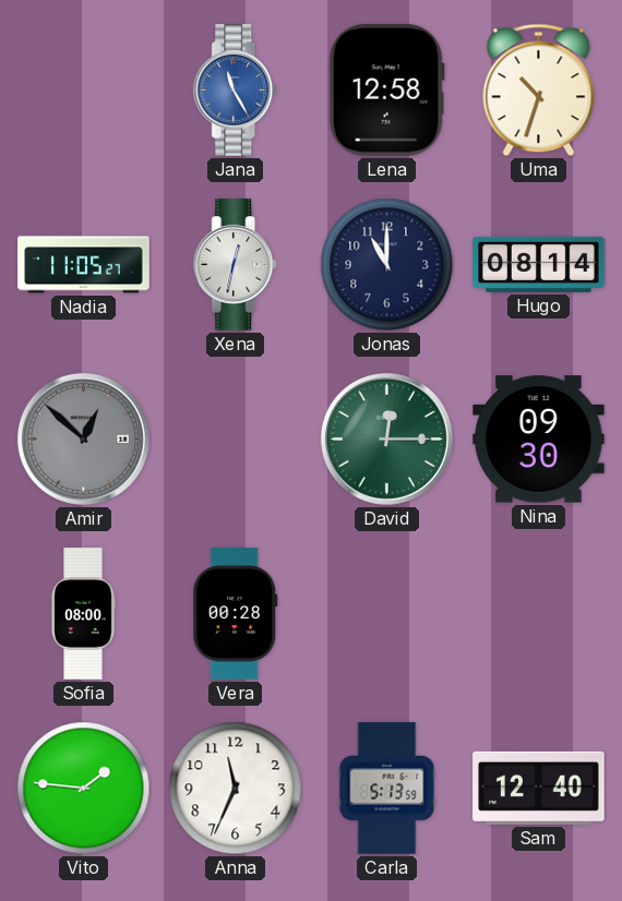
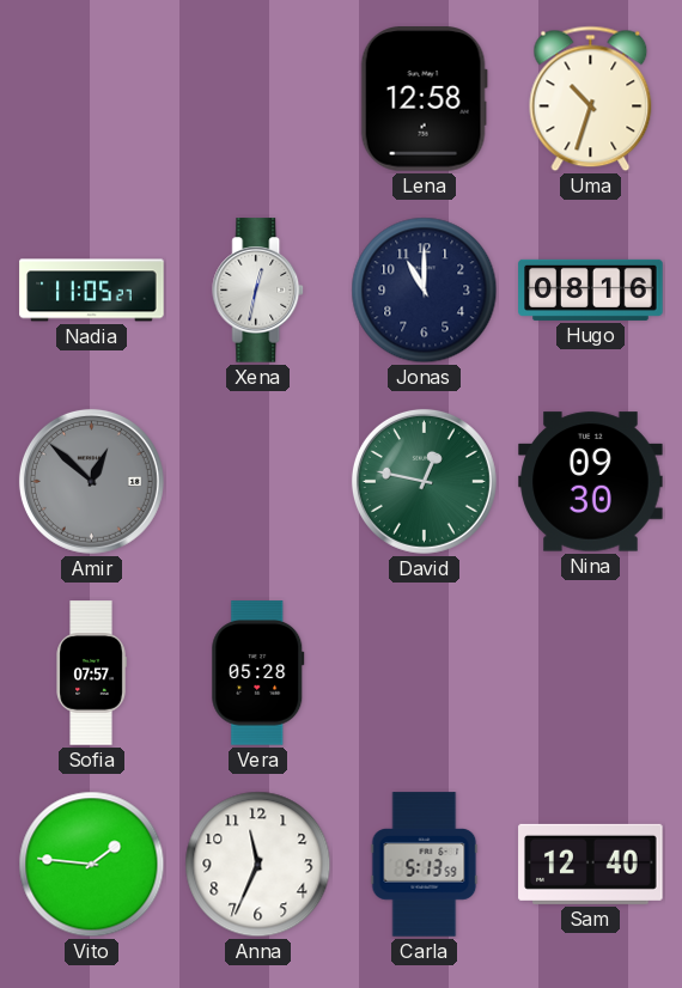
Jana: 11:25 -> none
Hugo: 08:14 -> 08:16
David: 12:15 -> 12:47
Sofia: 08:00 -> 07:57
Vera: 00:28 -> 05:28
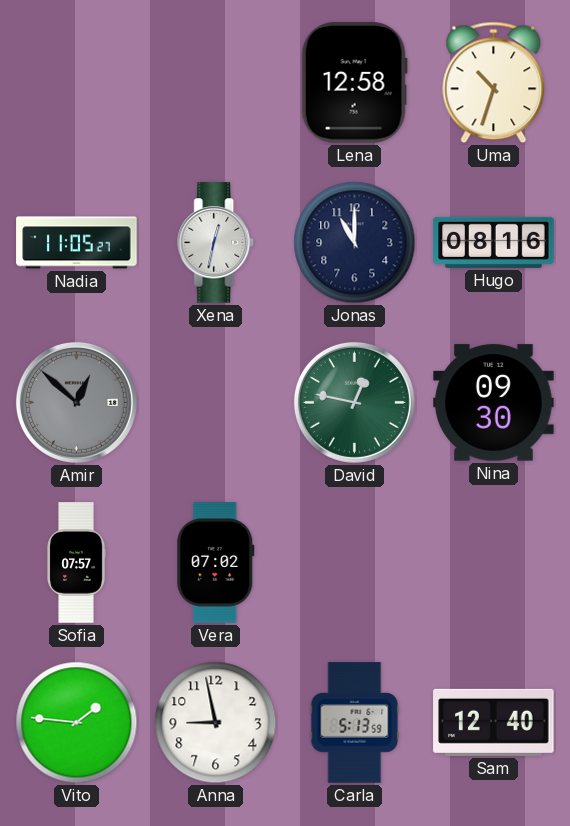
Vera: 05:28 -> 07:02
Anna: 11:34 -> 8:58
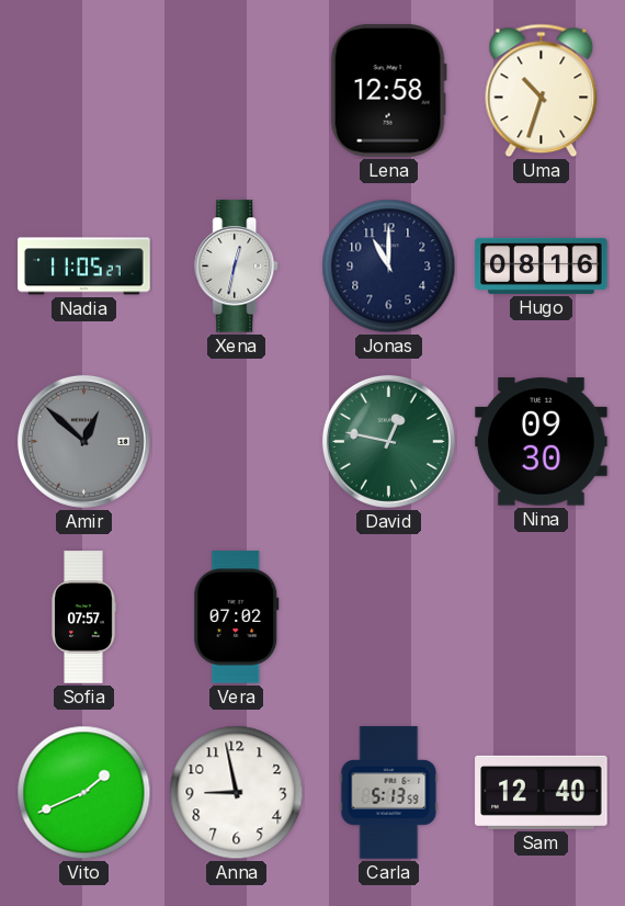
Vito: 1:46 -> 1:41
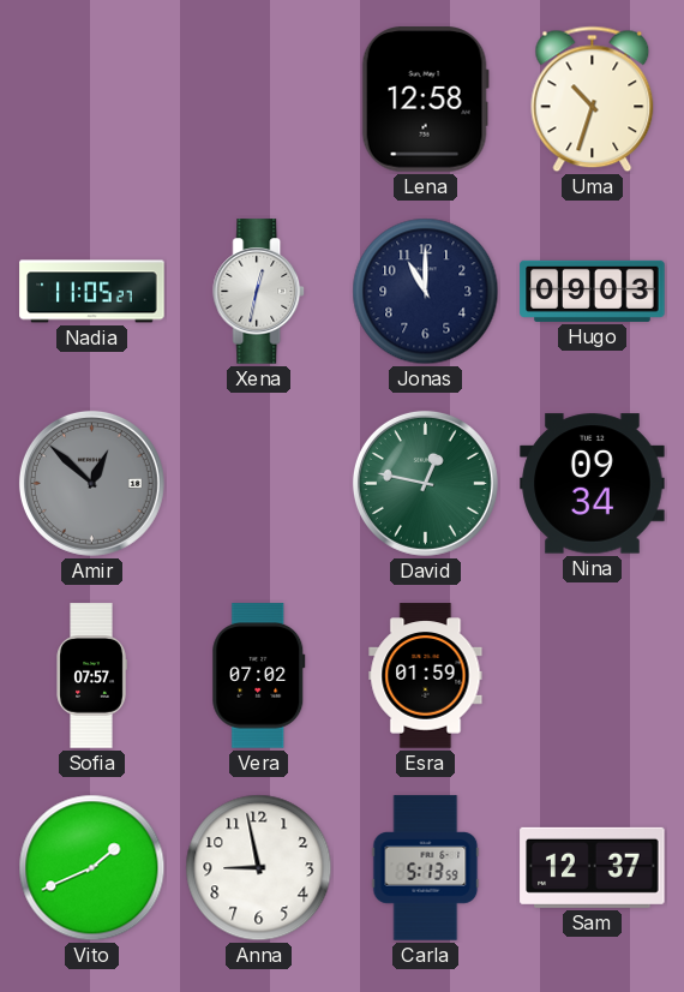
Hugo: 08:16 -> 09:03
Nina: 09:30 -> 09:34
Esra: none -> 01:59
Sam: 12:40 -> 12:37
